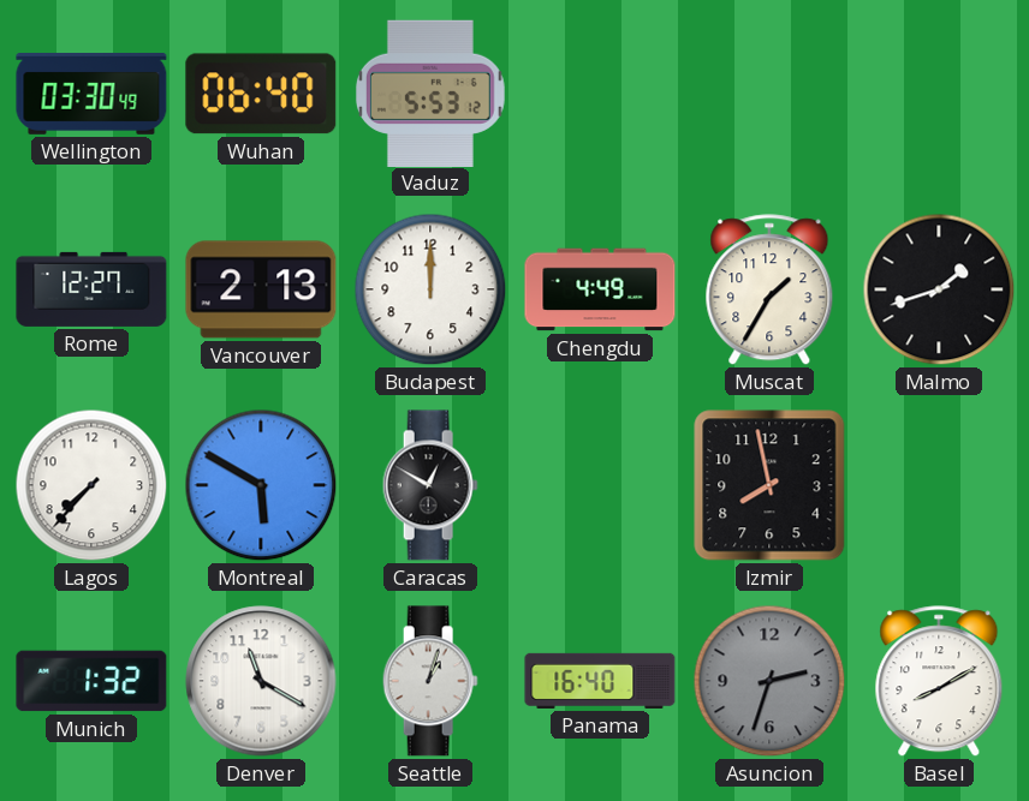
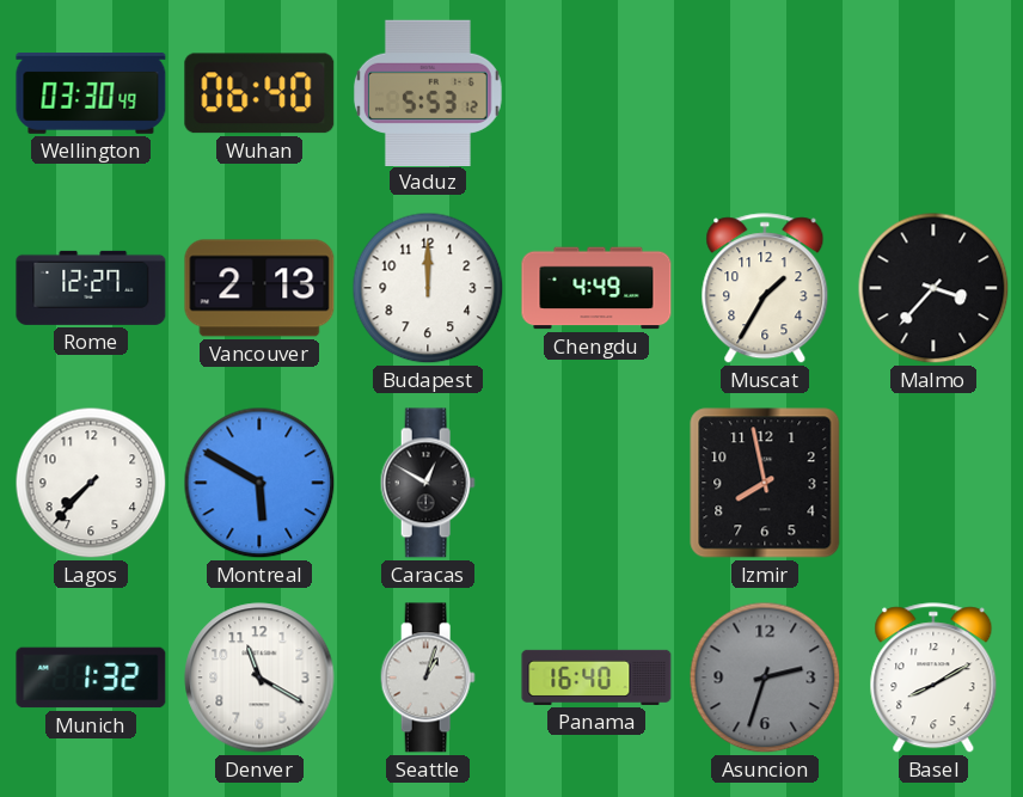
Malmo: 1:42 -> 3:37
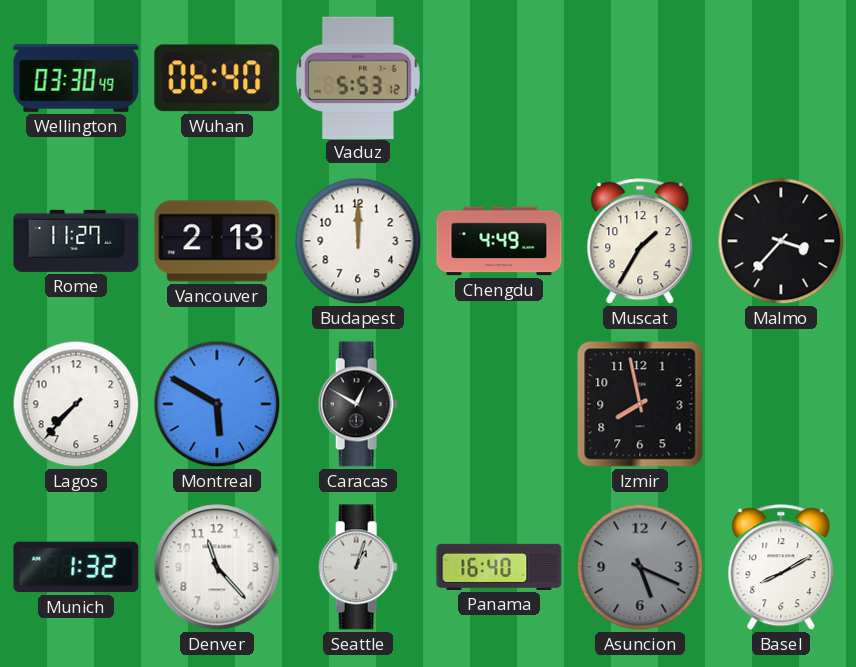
Rome: 12:27 -> 11:27
Denver: 11:20 -> 11:23
Asuncion: 2:33 -> 5:19
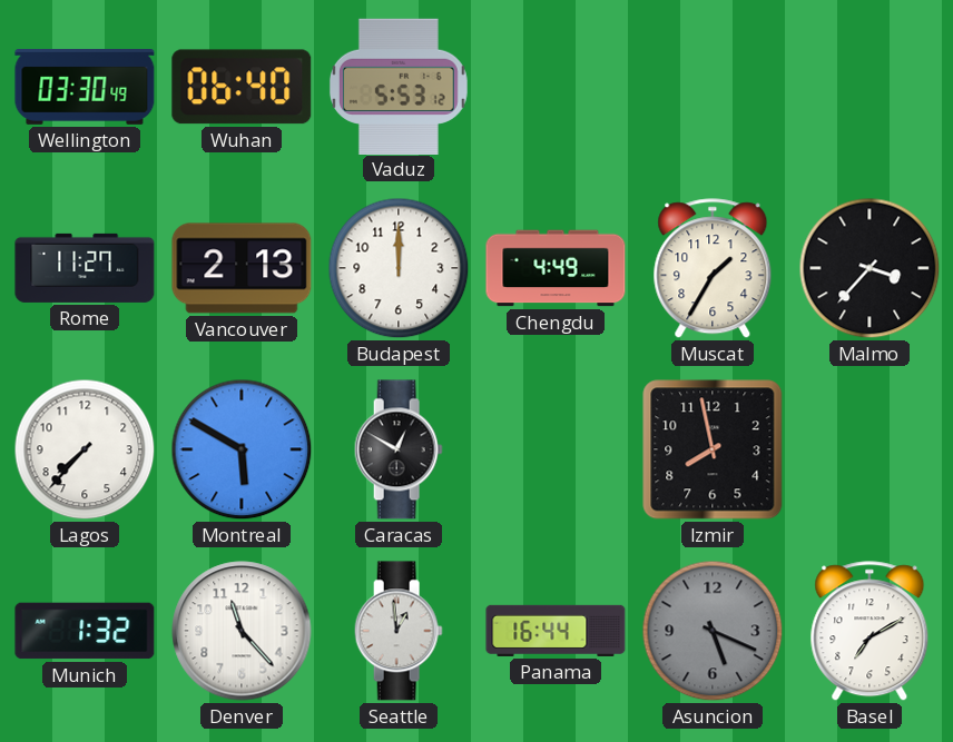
Seattle: 1:03 -> 12:59
Panama: 16:40 -> 16:44
Basel: 8:10 -> 7:10
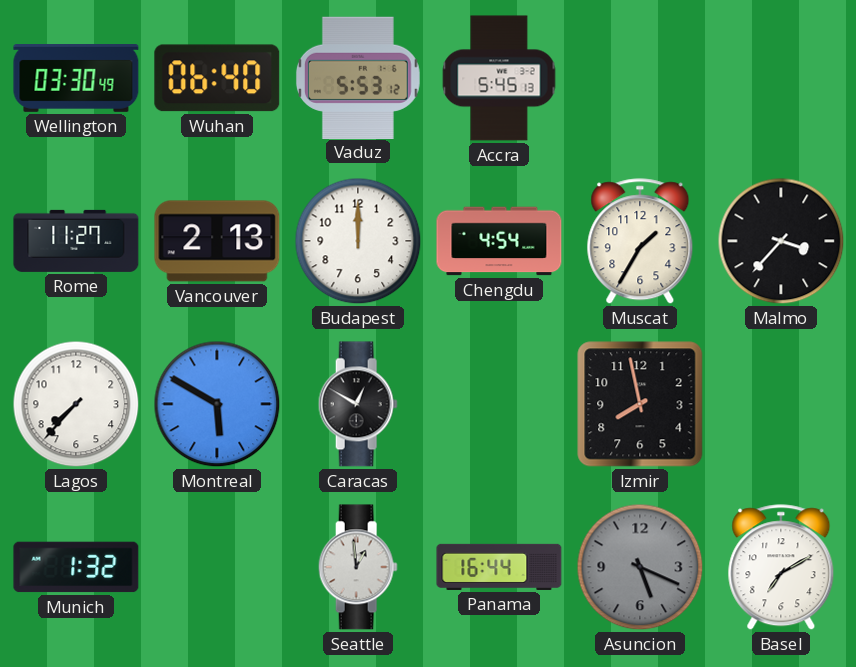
Accra: none -> 5:45
Chengdu: 4:49 -> 4:54
Denver: 11:23 -> none
